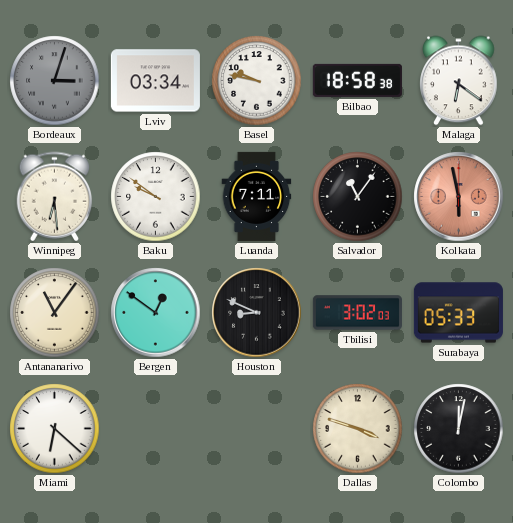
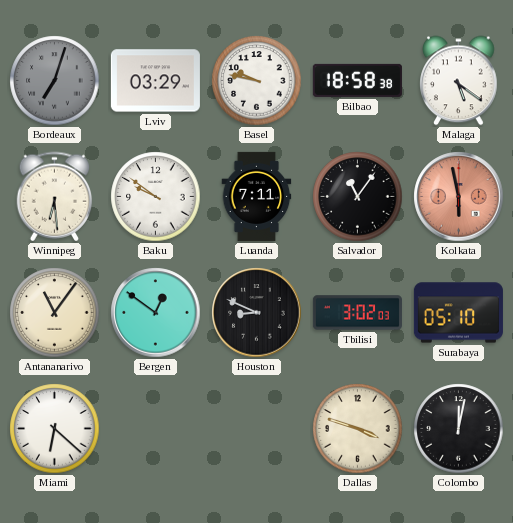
Bordeaux: 3:03 -> 7:03
Lviv: 03:34 -> 03:29
Malaga: 6:21 -> 5:21
Surabaya: 05:33 -> 05:10
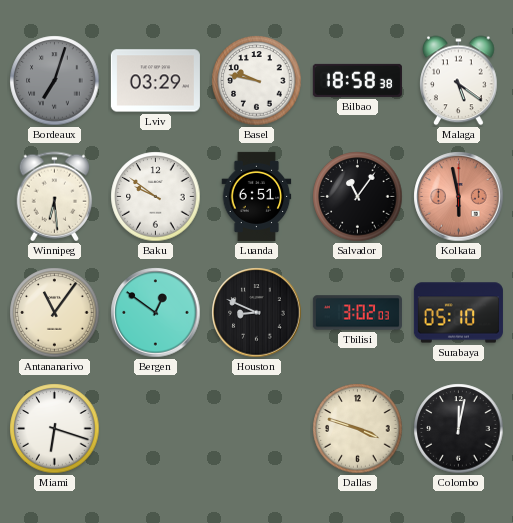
Luanda: 7:11 -> 6:51
Miami: 6:22 -> 6:18
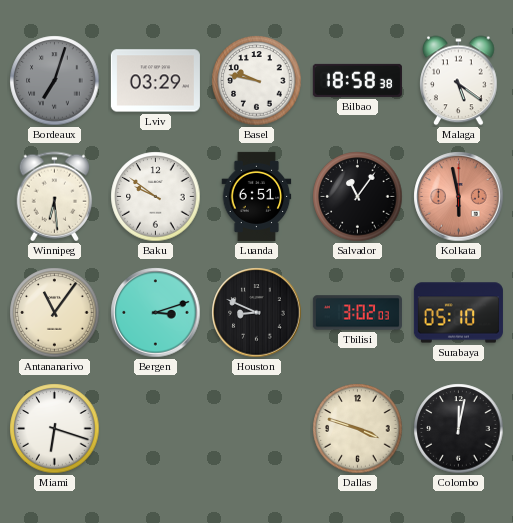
Bergen: 12:51 -> 3:12
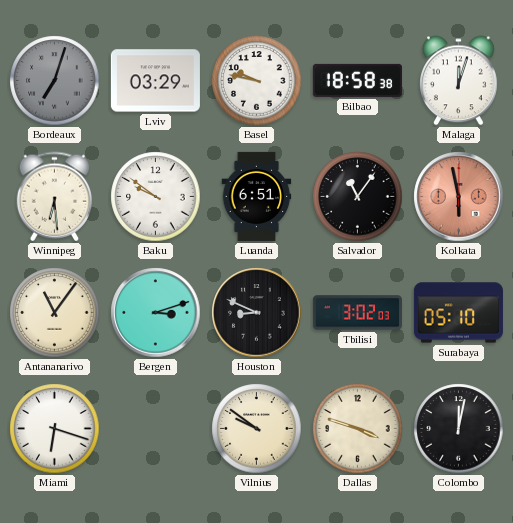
Malaga: 5:21 -> 12:03
Vilnius: none -> 9:51
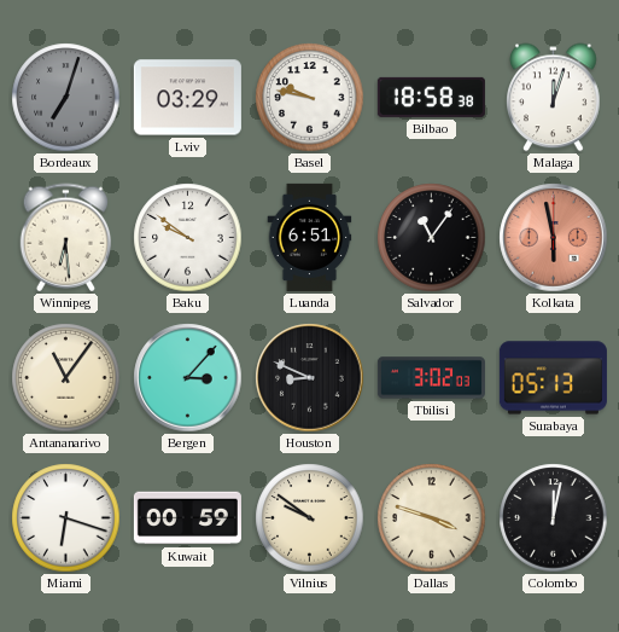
Bergen: 3:12 -> 3:07
Surabaya: 05:10 -> 05:13
Kuwait: none -> 00:59
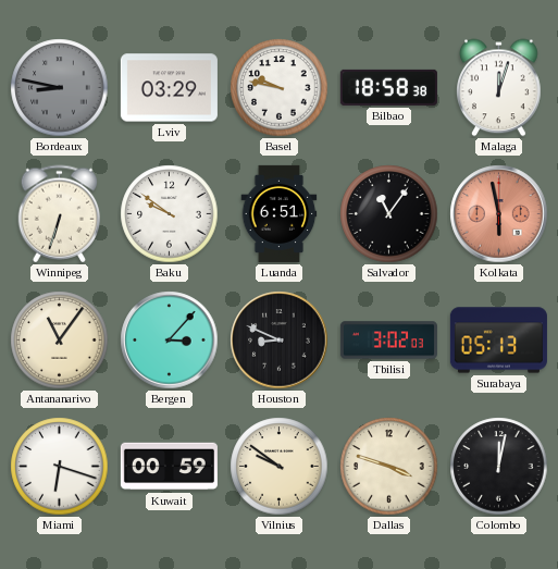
Bordeaux: 7:03 -> 8:47
Winnipeg: 6:29 -> 6:33
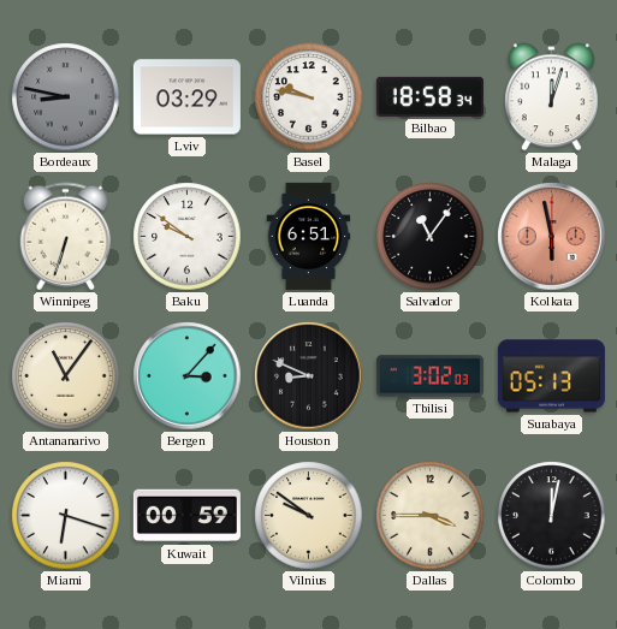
Bilbao: 18:58:38 -> 18:58:34
Dallas: 3:48 -> 3:45
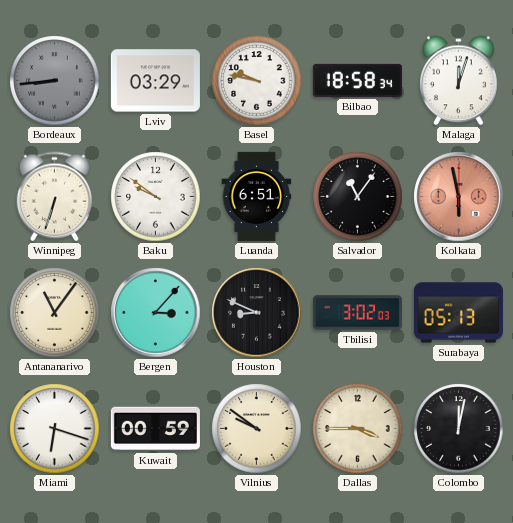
Bordeaux: 8:47 -> 8:44
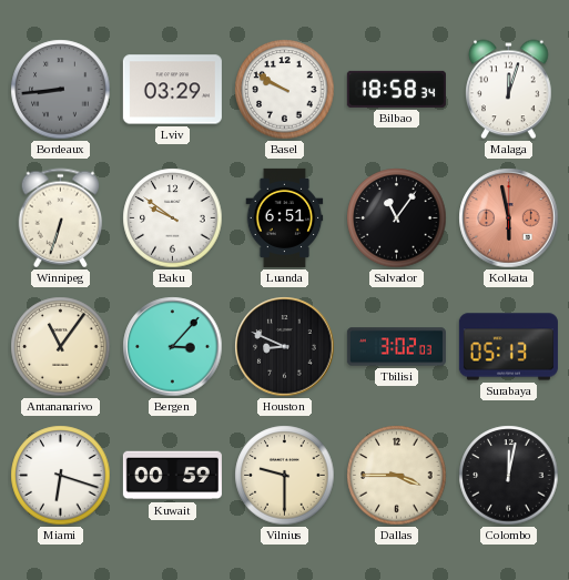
Basel: 9:47 -> 9:50
Vilnius: 9:51 -> 9:30
